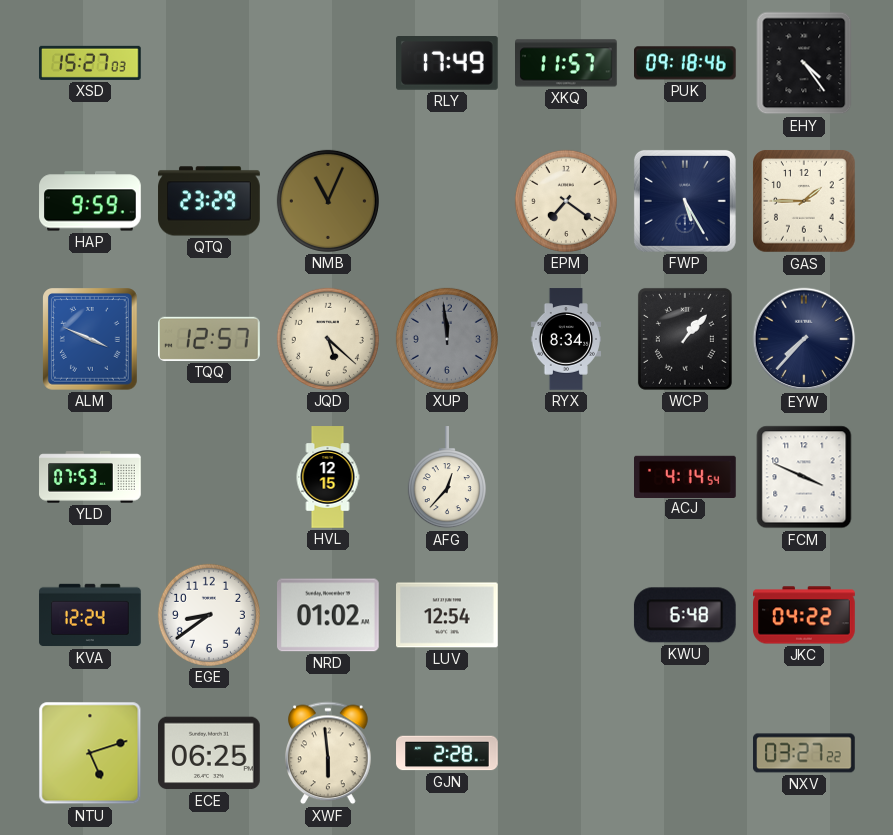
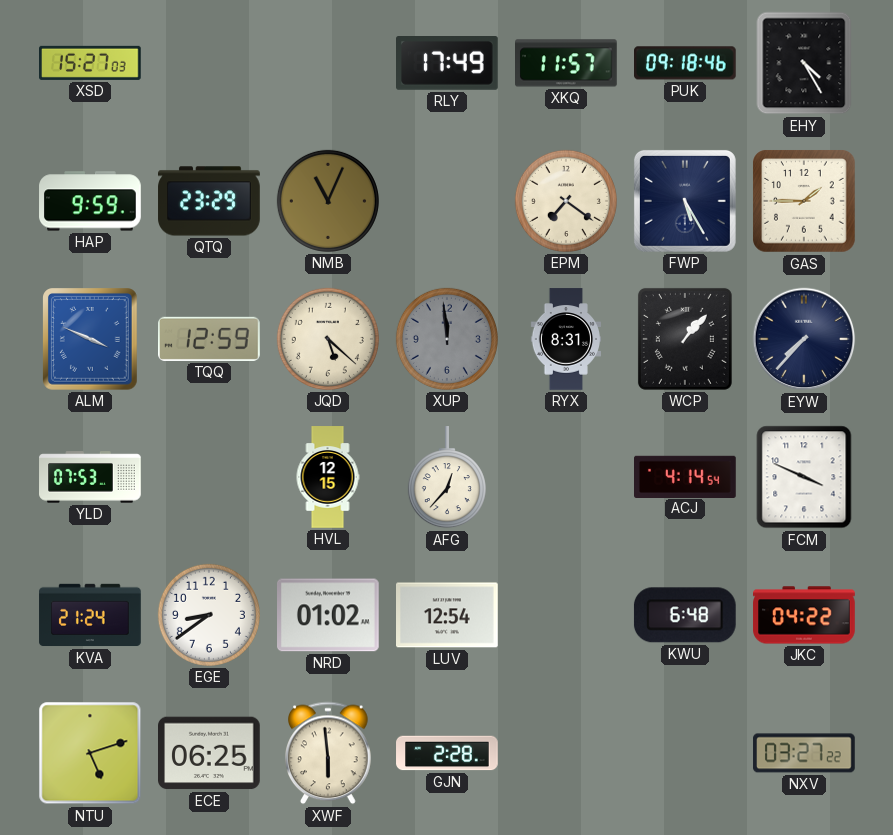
EHY: 4:24 -> 4:25
TQQ: 12:57 -> 12:59
RYX: 8:34 -> 8:31
KVA: 12:24 -> 21:24
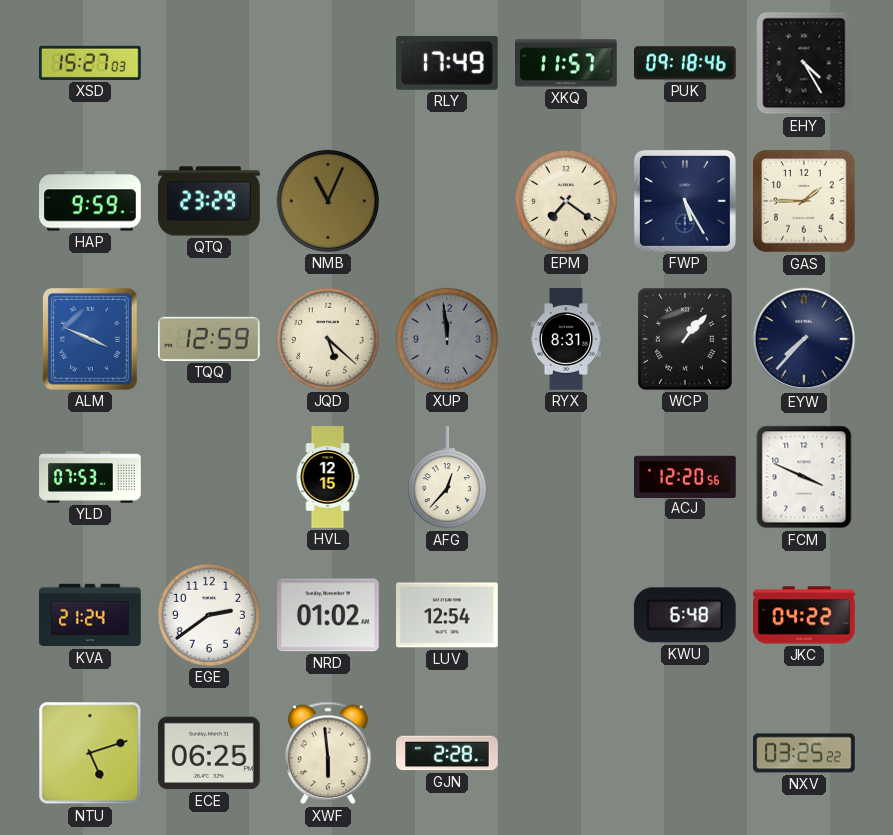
ACJ: 4:14 -> 12:20
EGE: 8:39 -> 2:39
NXV: 03:27 -> 03:25
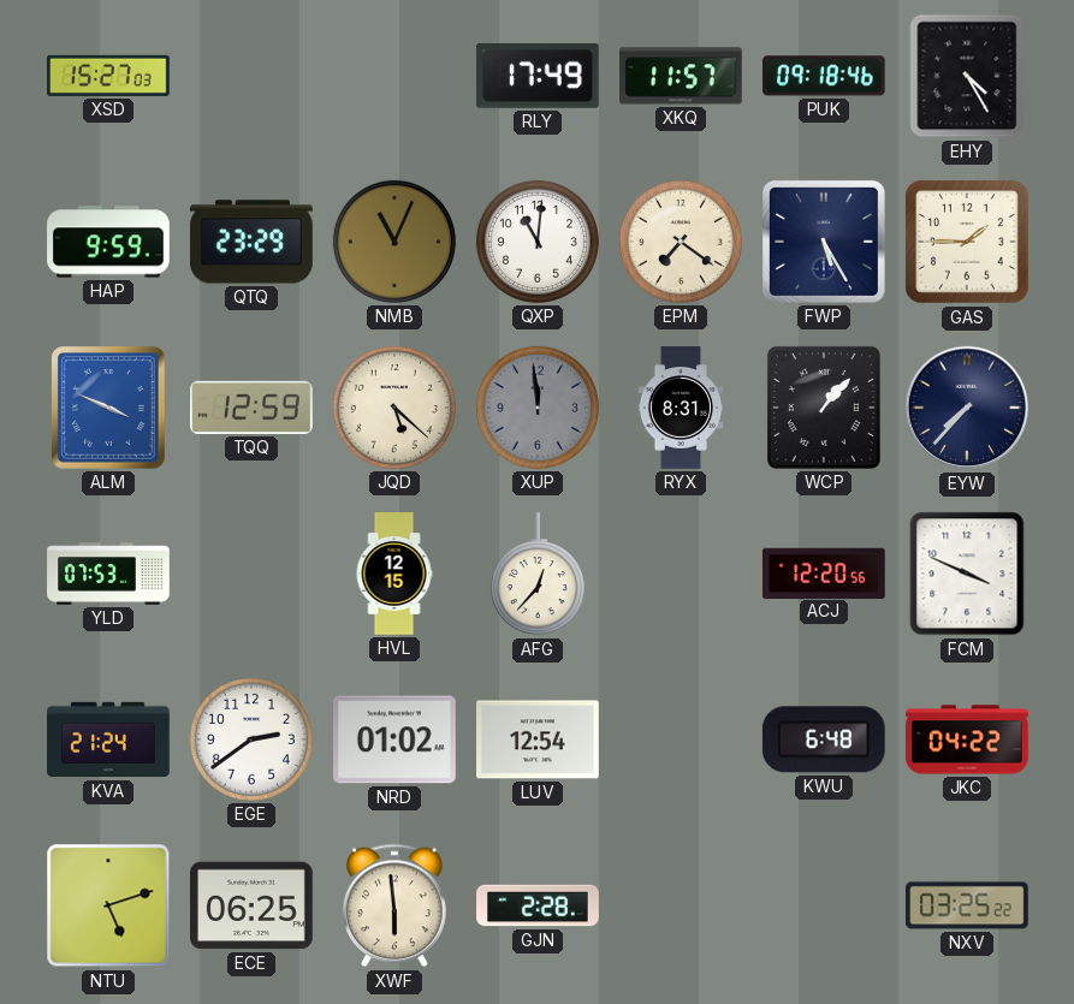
QXP: none -> 11:01
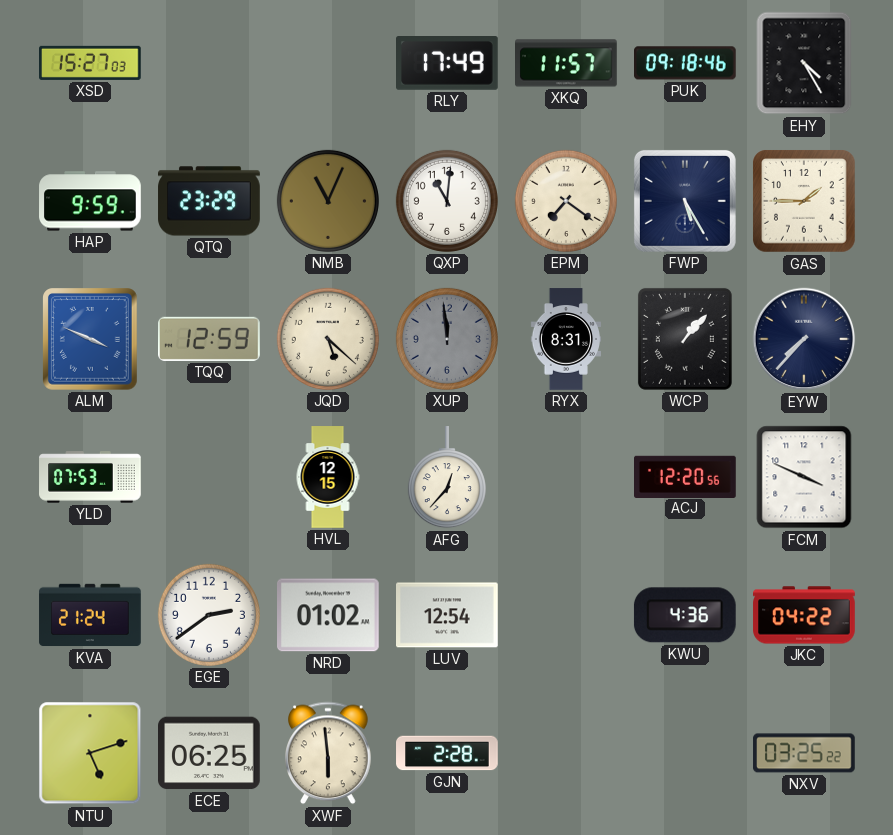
KWU: 6:48 -> 4:36
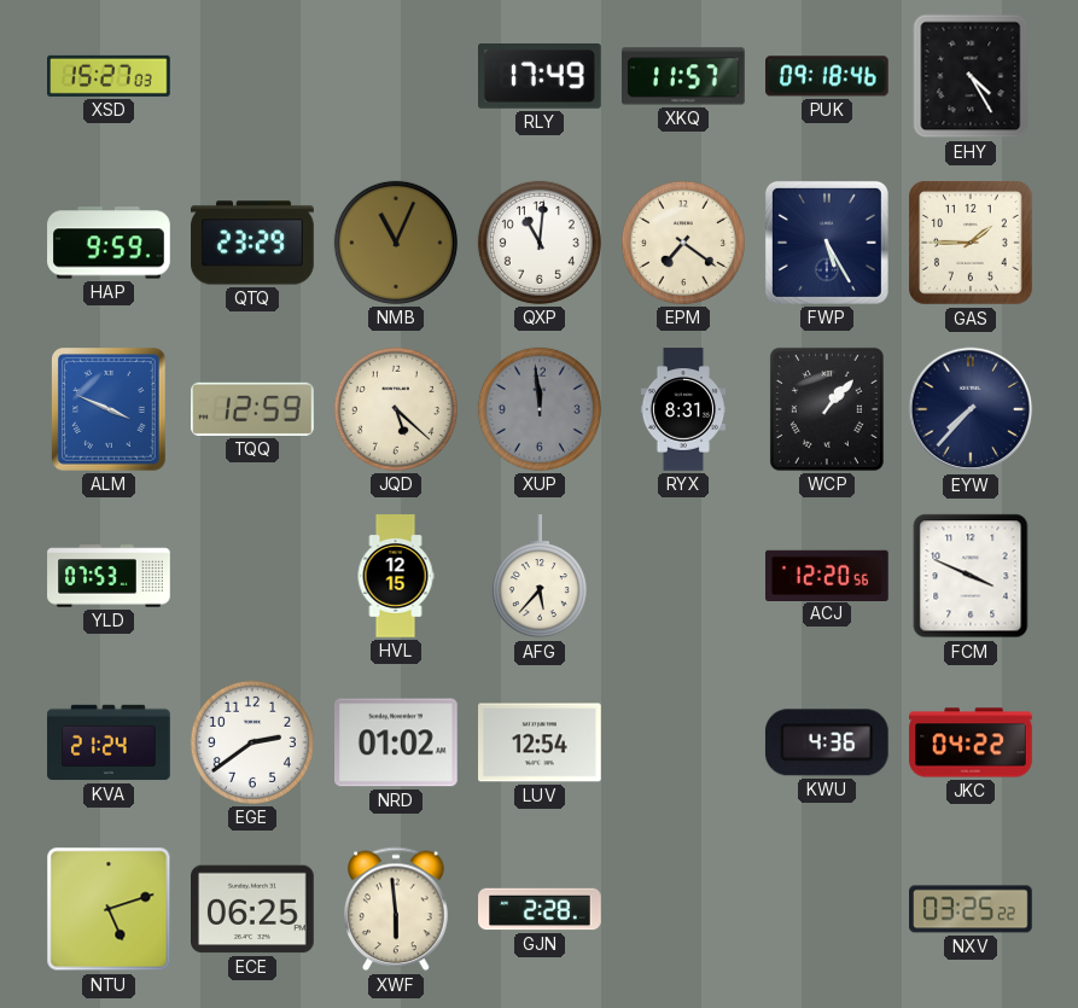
AFG: 12:37 -> 5:37
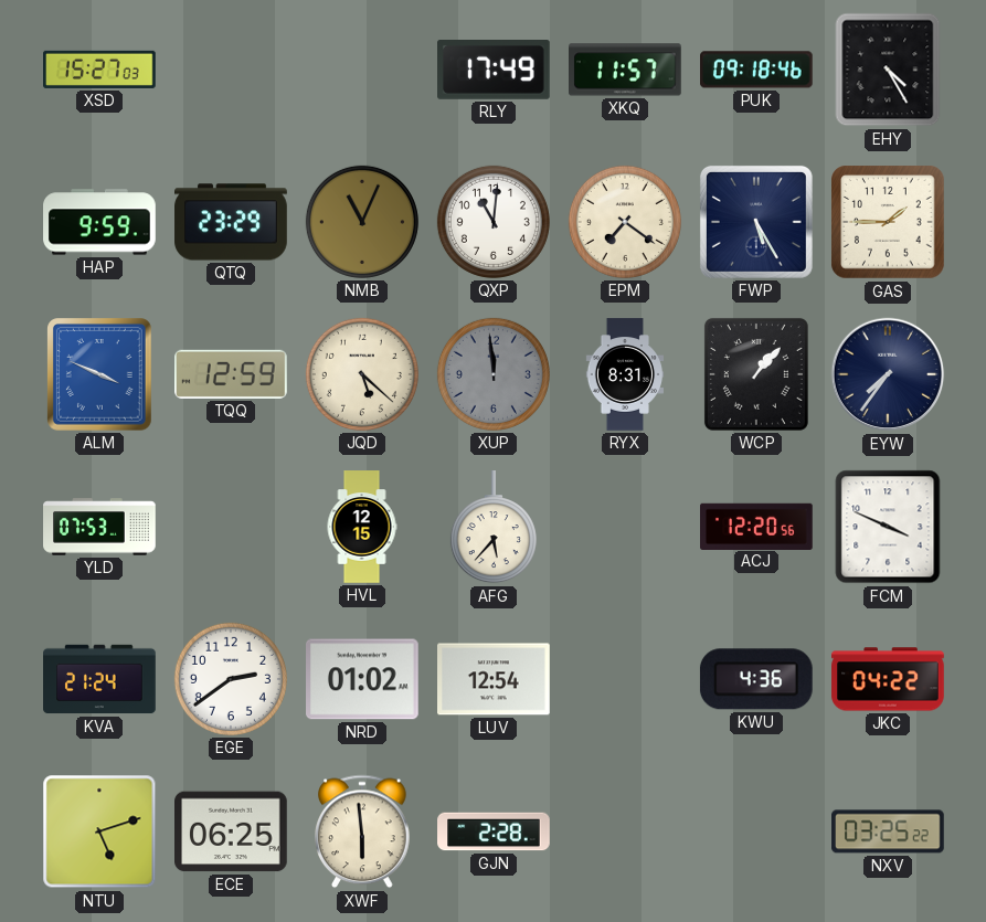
EYW: 7:37 -> 7:36
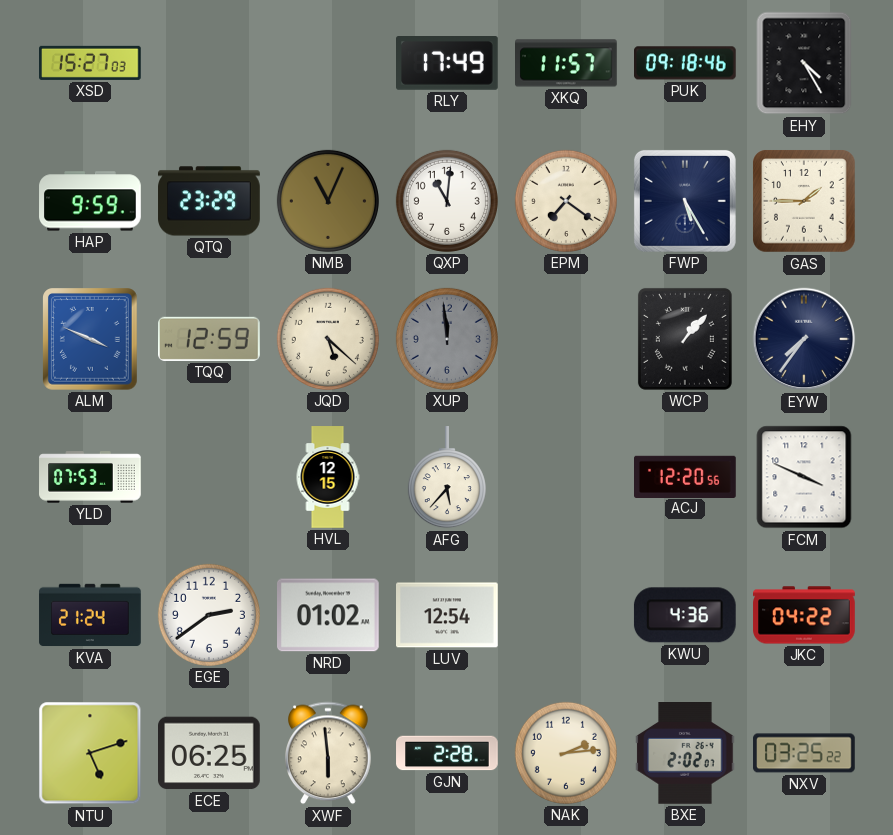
RYX: 8:31 -> none
NAK: none -> 2:14
BXE: none -> 2:02
